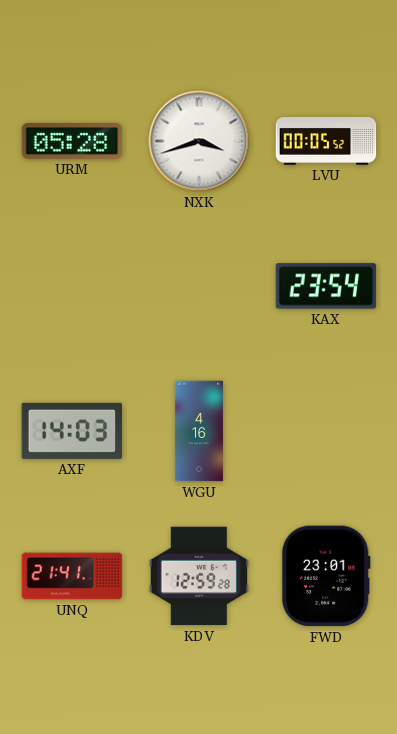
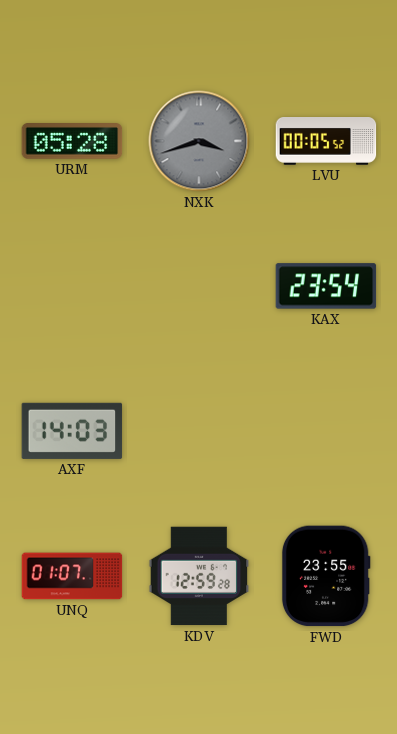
NXK dial: white -> grey
WGU: 4:16 -> none
UNQ: 21:41 -> 01:07
FWD: 23:01 -> 23:55
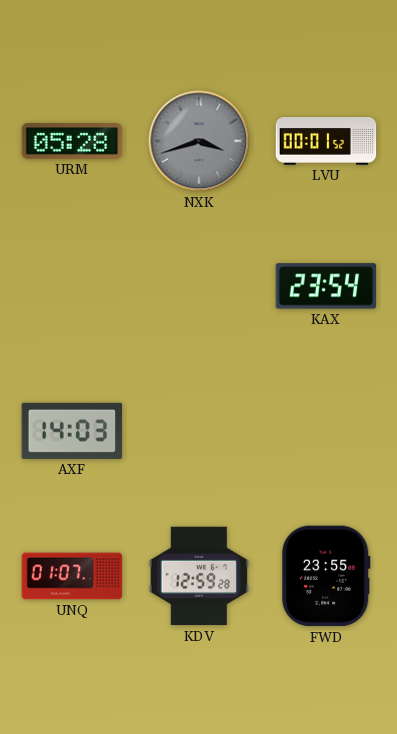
LVU: 00:05 -> 00:01
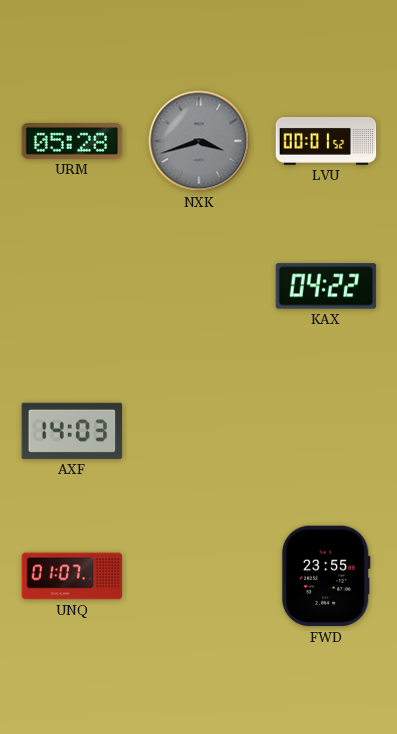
KAX: 23:54 -> 04:22
KDV: 12:59 -> none
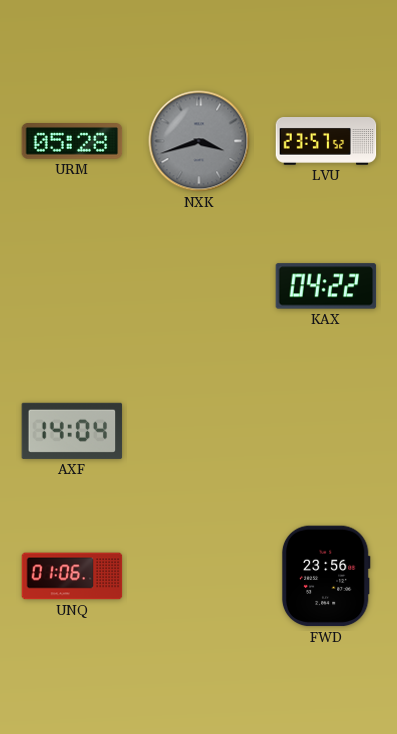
LVU: 00:01 -> 23:57
AXF: 14:03 -> 14:04
UNQ: 01:07 -> 01:06
FWD: 23:55 -> 23:56
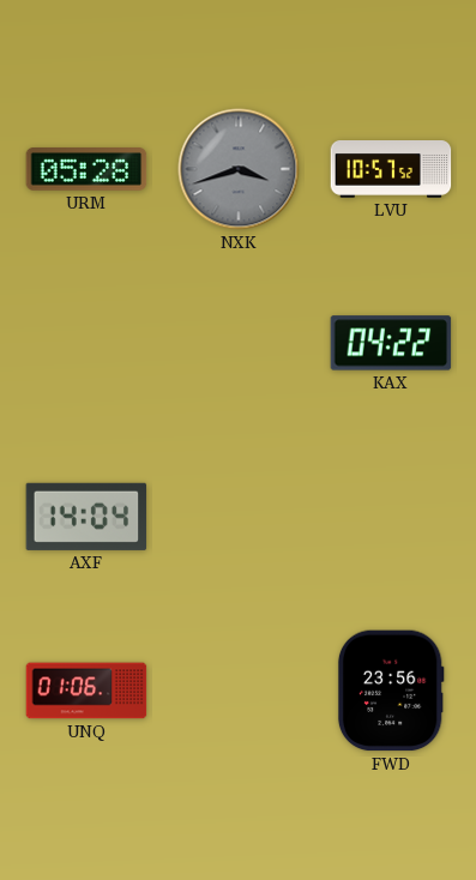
LVU: 23:57 -> 10:57
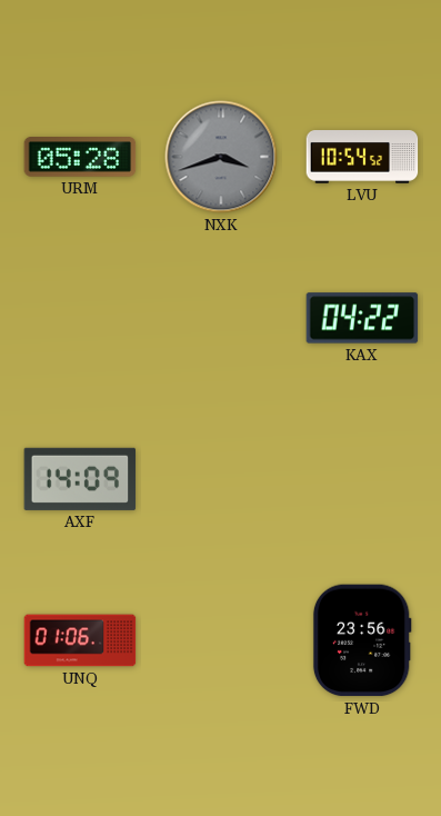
LVU: 10:57 -> 10:54
AXF: 14:04 -> 14:09
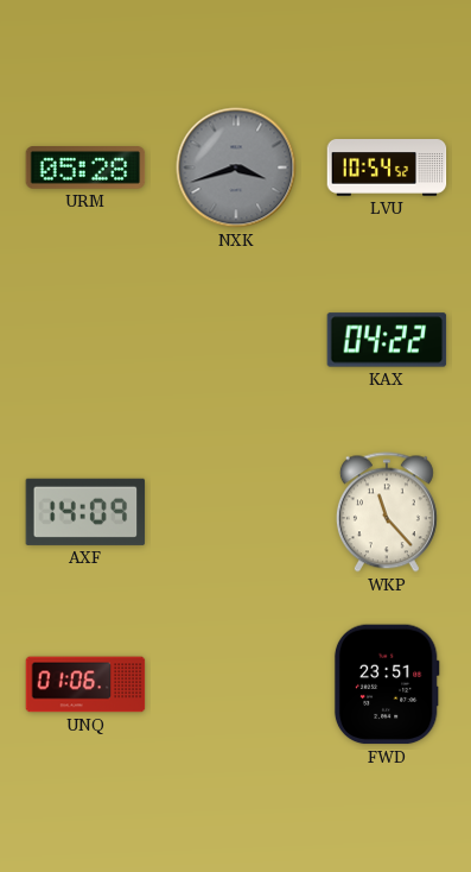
WKP: none -> 11:23
FWD: 23:56 -> 23:51
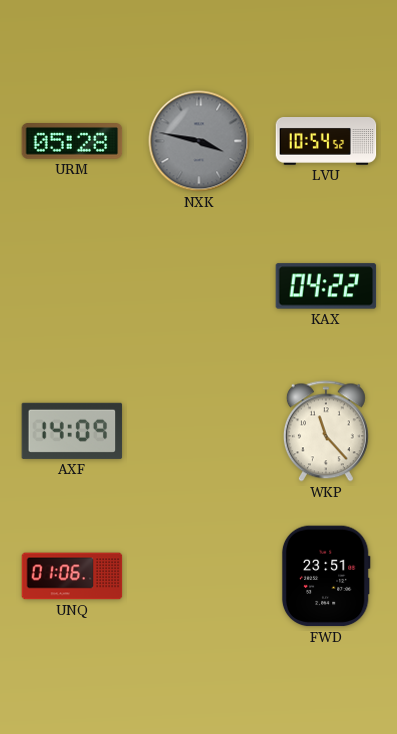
NXK: 3:42 -> 3:47
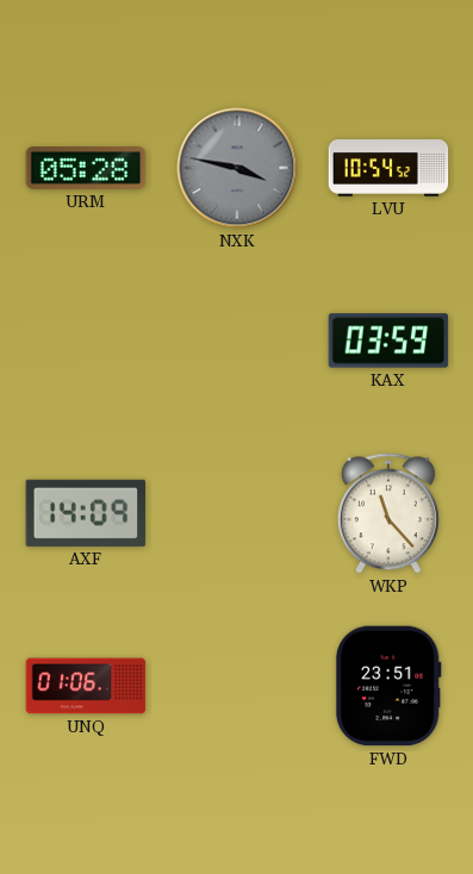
KAX: 04:22 -> 03:59
